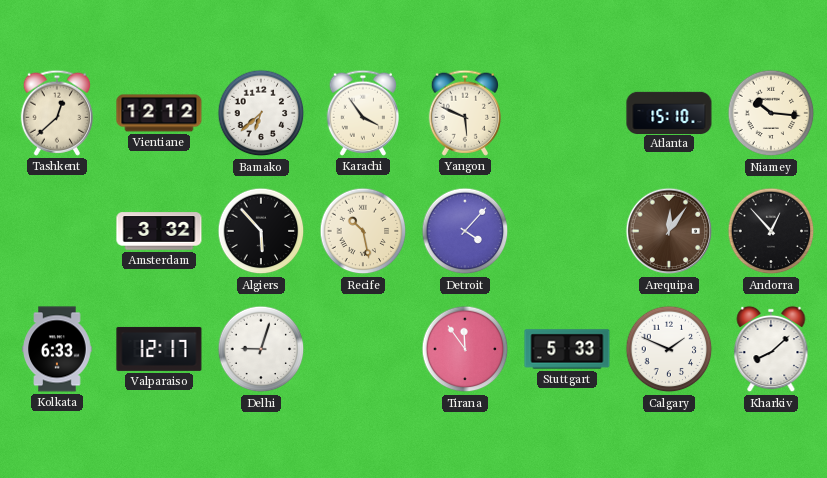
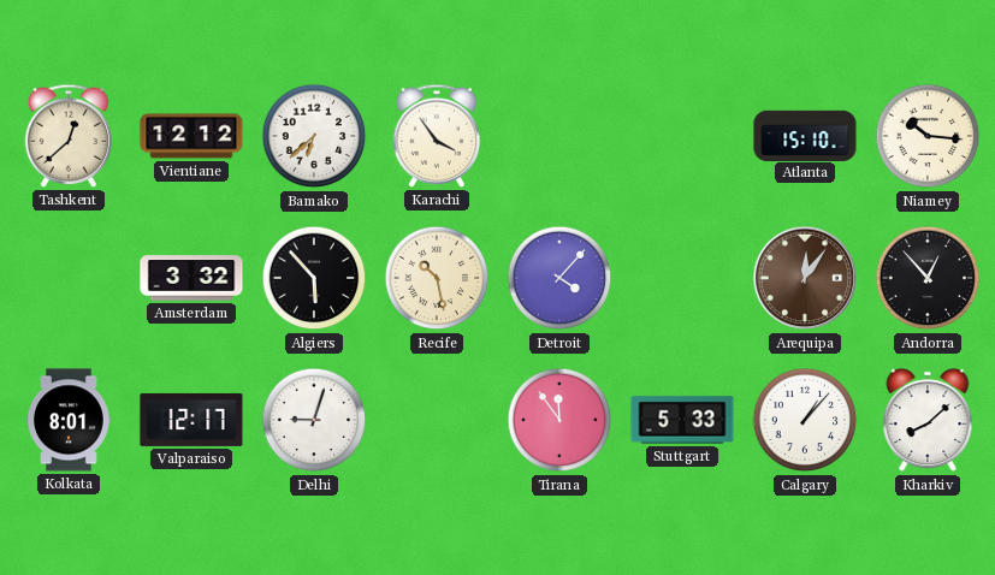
Yangon: 5:49 -> none
Kolkata: 6:33 -> 8:01
Calgary: 1:49 -> 1:07
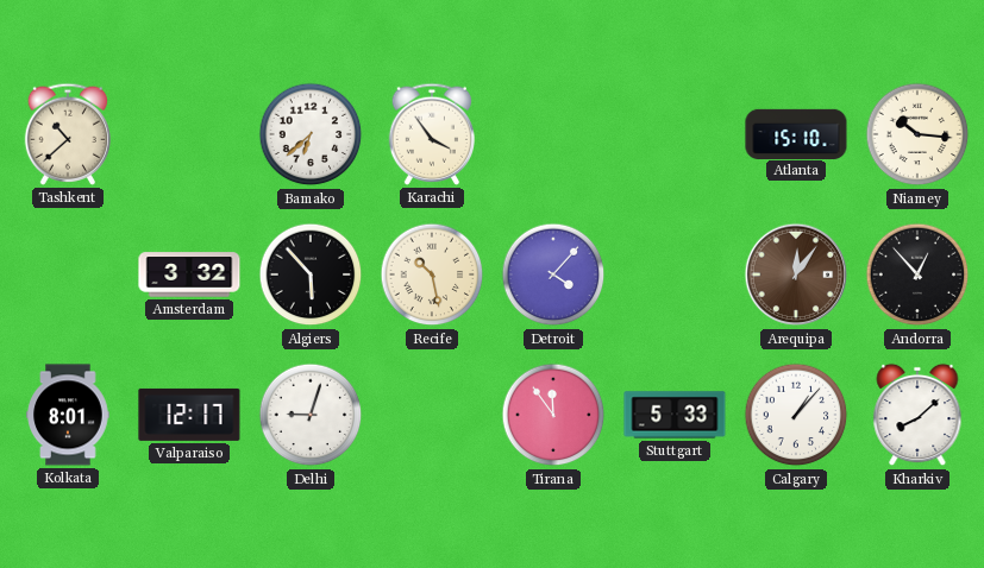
Tashkent: 12:38 -> 10:38
Vientiane: 12:12 -> none
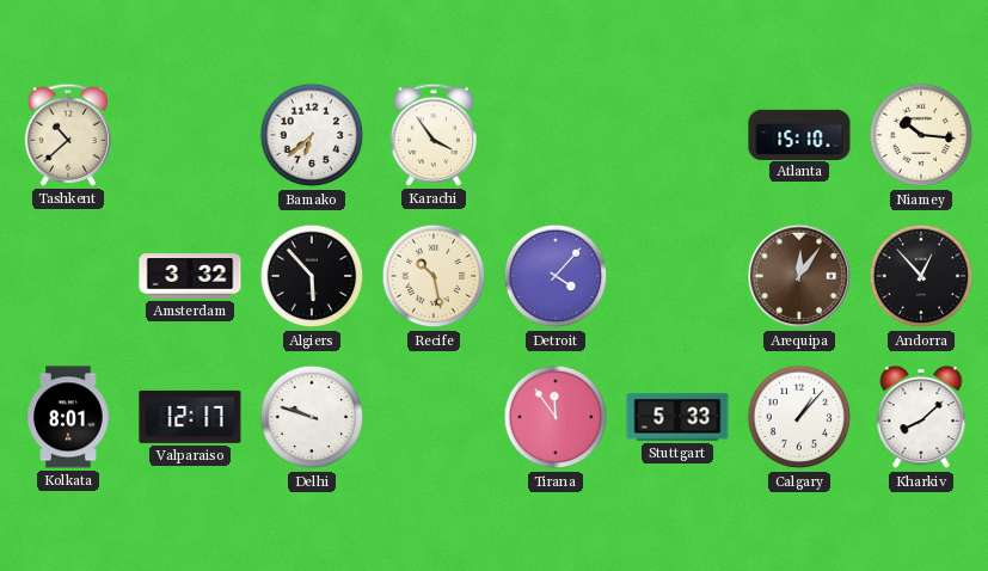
Delhi: 9:03 -> 9:48
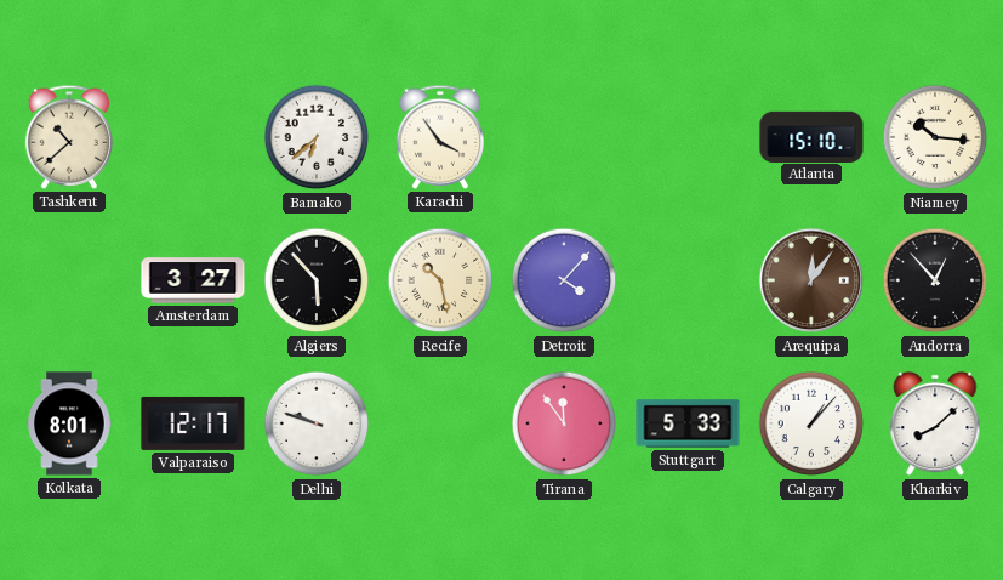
Amsterdam: 3:32 -> 3:27
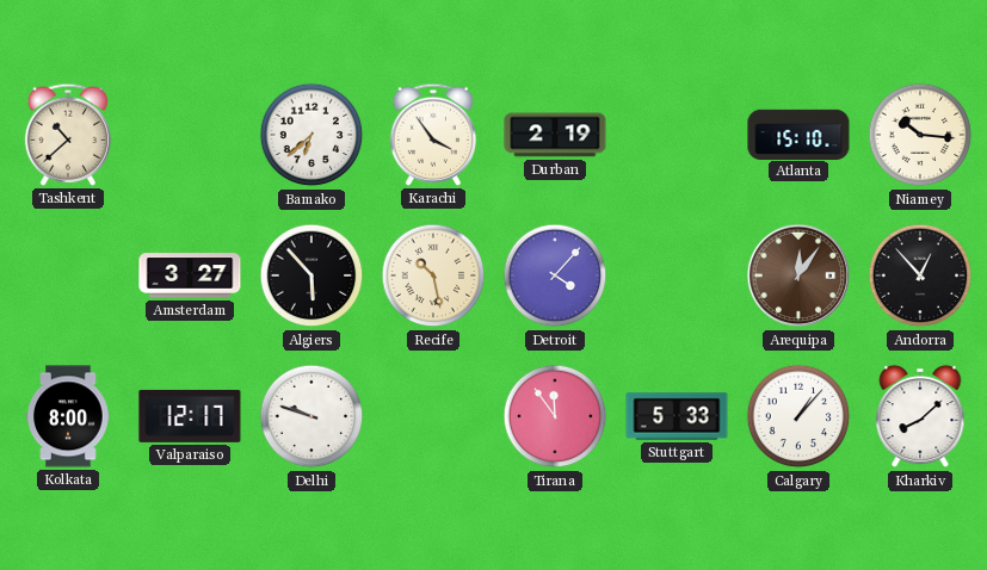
Durban: none -> 2:19
Kolkata: 8:01 -> 8:00
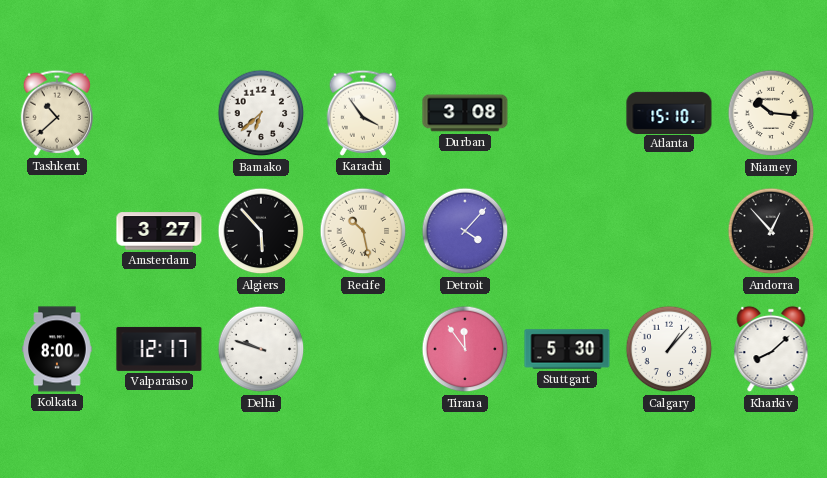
Durban: 2:19 -> 3:08
Arequipa: 12:06 -> none
Stuttgart: 5:33 -> 5:30
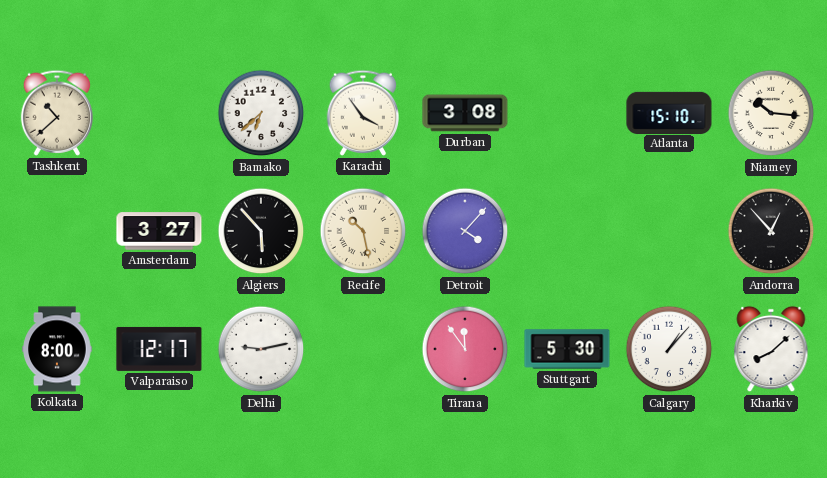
Delhi: 9:48 -> 9:13
